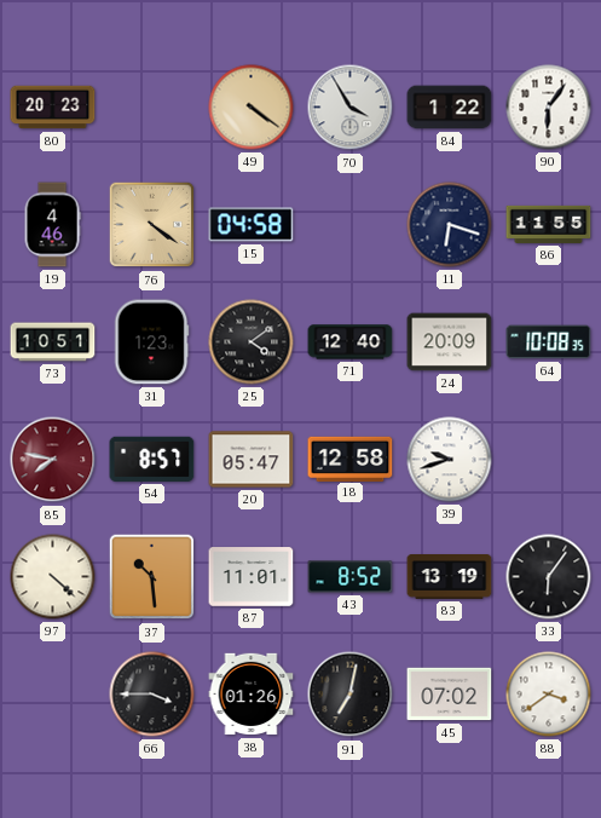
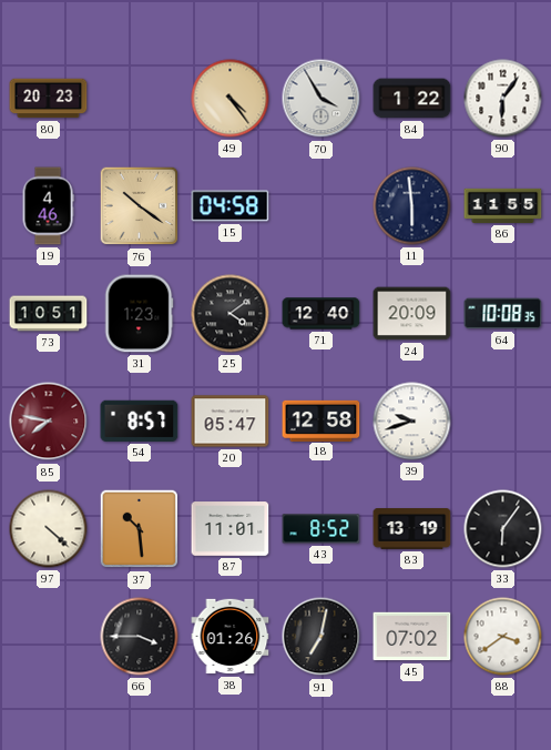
49: 4:21 -> 4:24
76: 4:21 -> 10:21
11: 6:18 -> 5:59
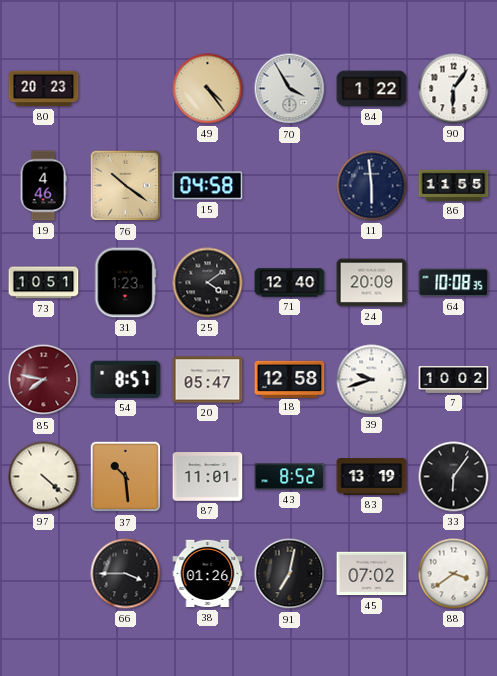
7: none -> 10:02
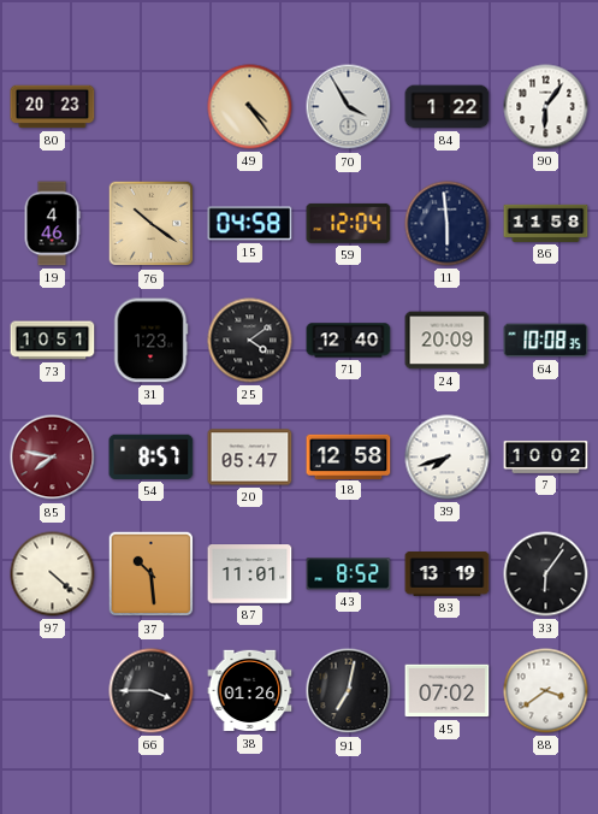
59: none -> 12:04
86: 11:55 -> 11:58
39: 9:42 -> 7:42
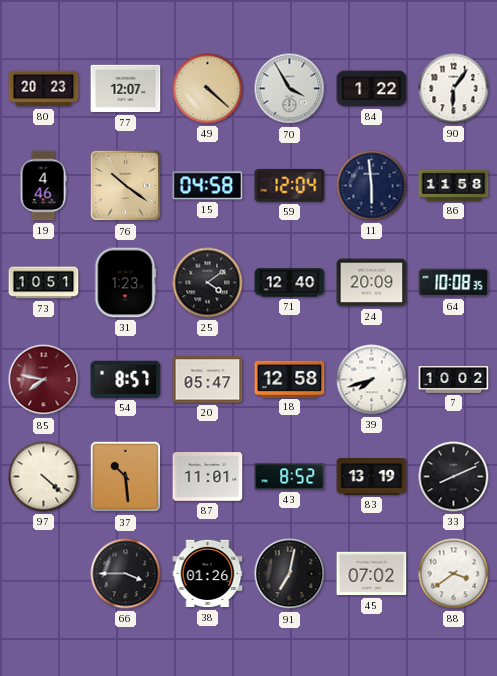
77: none -> 12:07
49: 4:24 -> 4:22
33: 6:06 -> 8:11
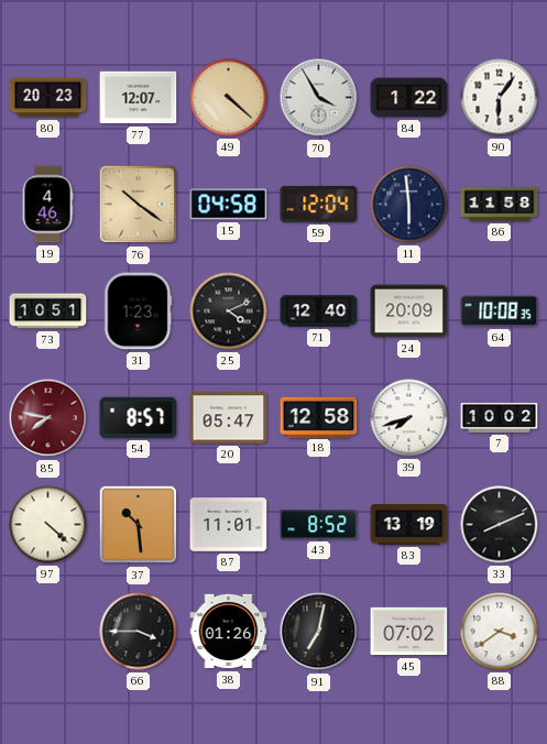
25: 4:09 -> 4:11
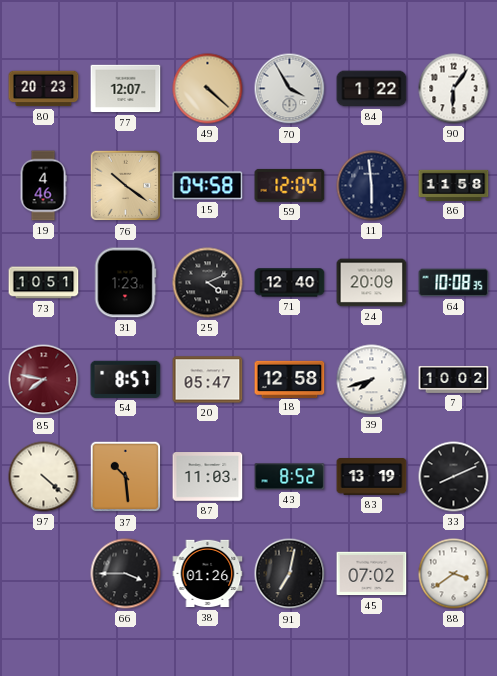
87: 11:01 -> 11:03
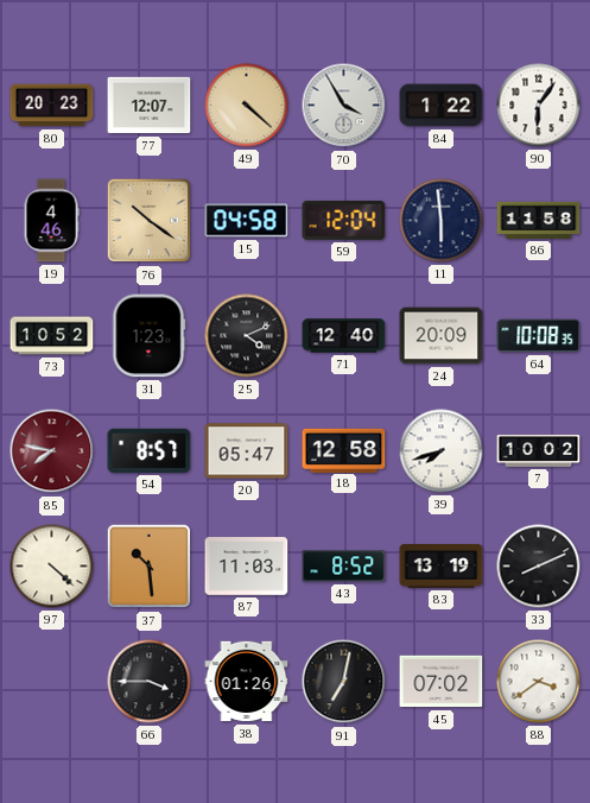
73: 10:51 -> 10:52
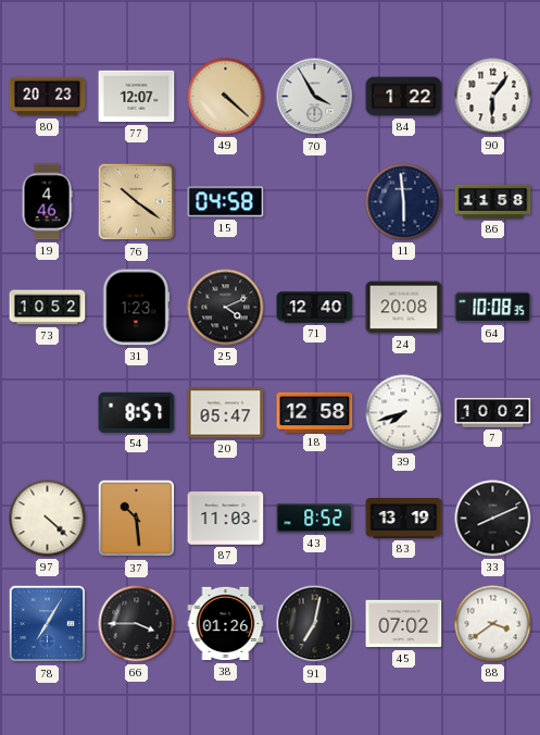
59: 12:04 -> none
24: 20:09 -> 20:08
85: 7:47 -> none
78: none -> 7:05
